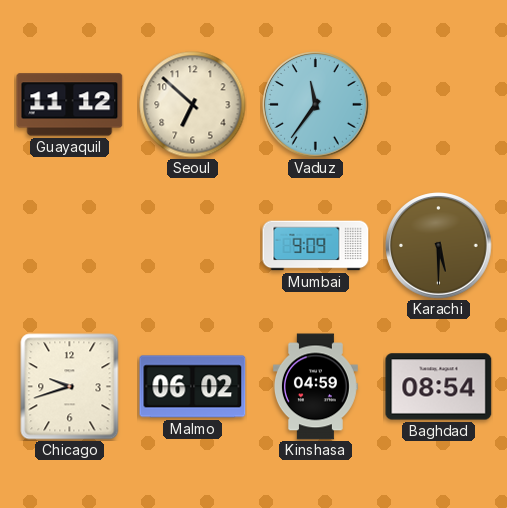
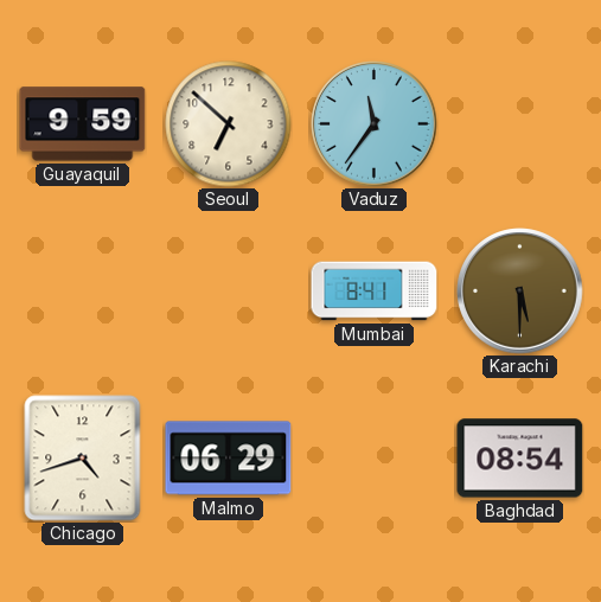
Guayaquil: 11:12 -> 9:59
Mumbai: 9:09 -> 8:41
Chicago: 9:42 -> 4:42
Malmo: 06:02 -> 06:29
Kinshasa: 04:59 -> none
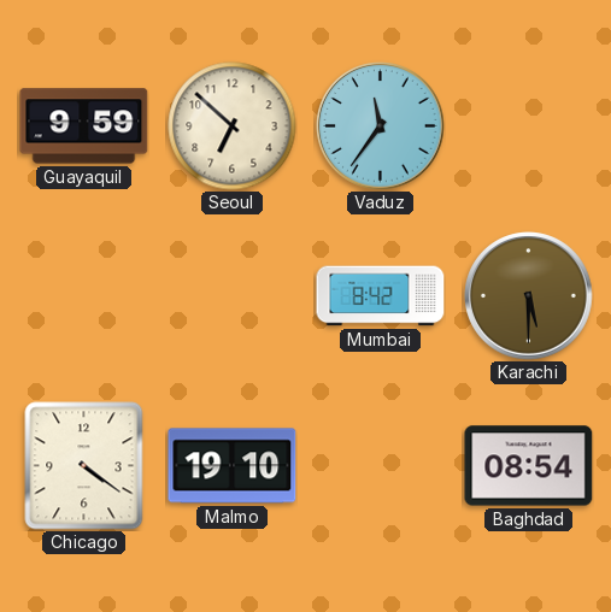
Mumbai: 8:41 -> 8:42
Chicago: 4:42 -> 4:21
Malmo: 06:29 -> 19:10
